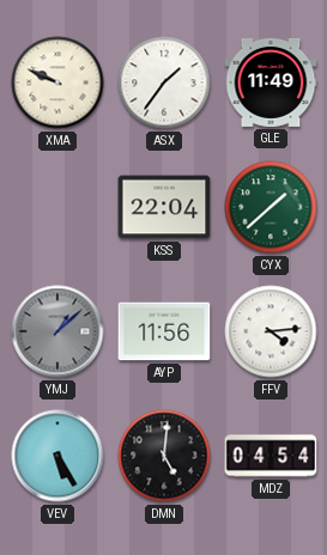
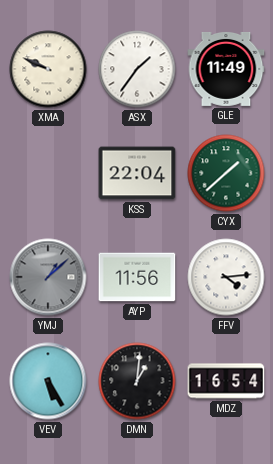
DMN: 5:01 -> 1:01
MDZ: 04:54 -> 16:54
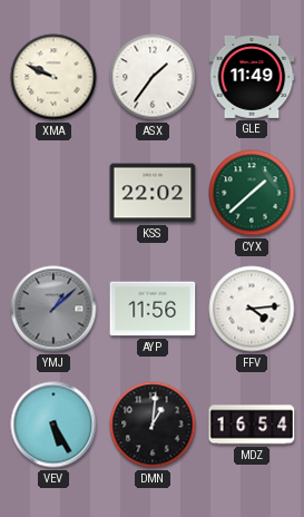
KSS: 22:04 -> 22:02
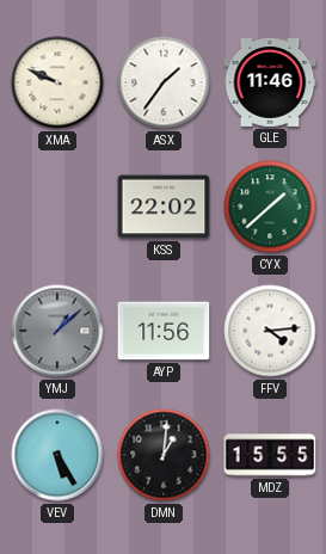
GLE: 11:49 -> 11:46
MDZ: 16:54 -> 15:55
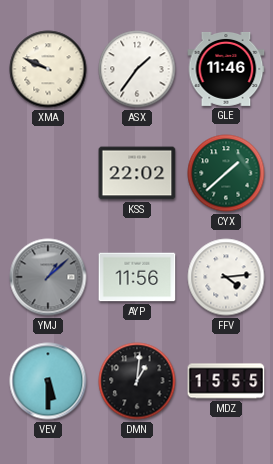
VEV: 5:25 -> 5:30
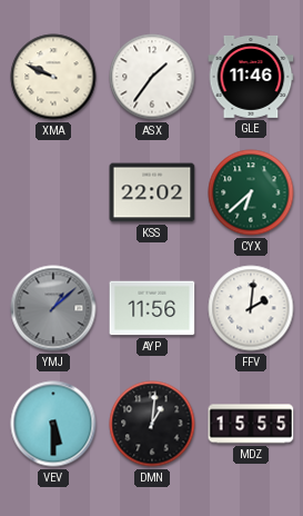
CYX: 1:38 -> 6:38
FFV: 4:14 -> 2:01
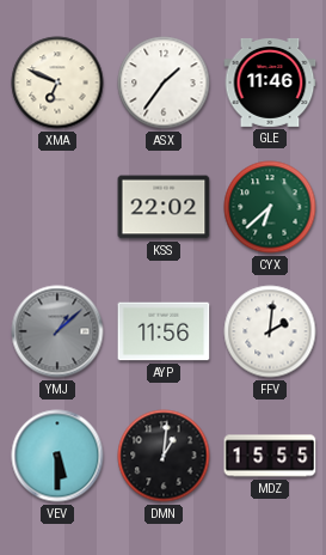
XMA: 9:49 -> 6:49
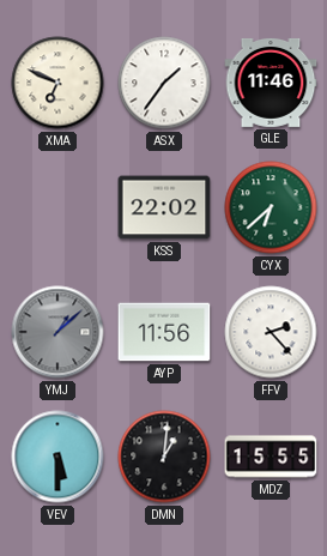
FFV: 2:01 -> 2:23
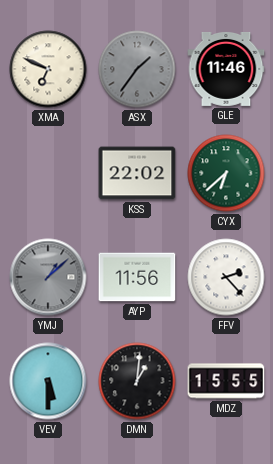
ASX dial: white -> grey
